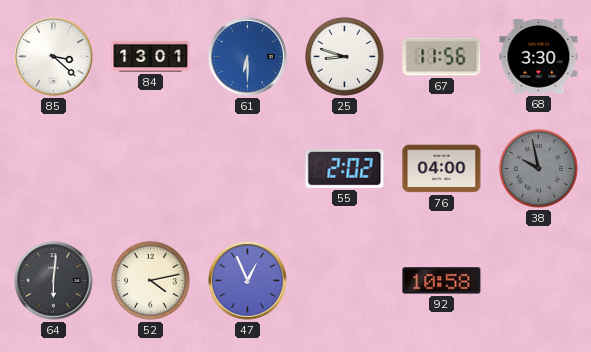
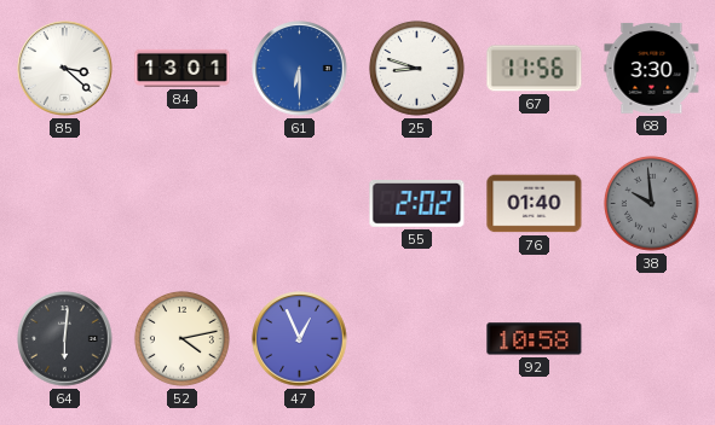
76: 04:00 -> 01:40
38: 9:58 -> 9:59
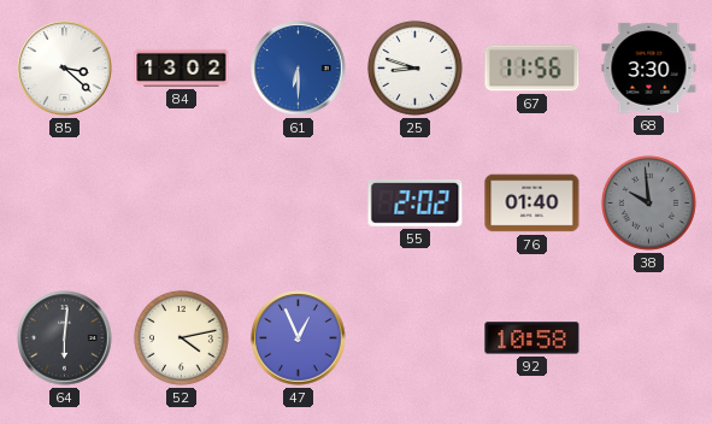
84: 13:01 -> 13:02
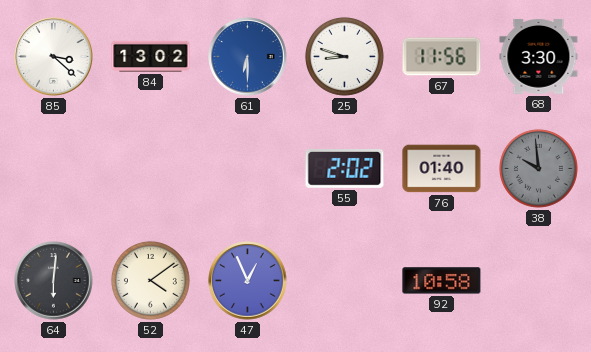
52: 4:13 -> 4:09
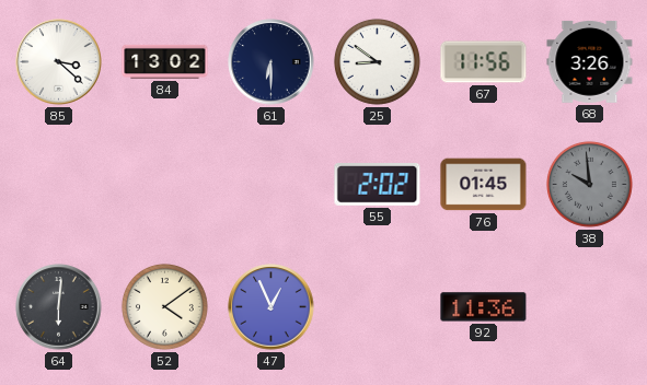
61 dial: blue -> navy
25: 8:48 -> 8:51
68: 3:30 -> 3:26
76: 01:40 -> 01:45
92: 10:58 -> 11:36
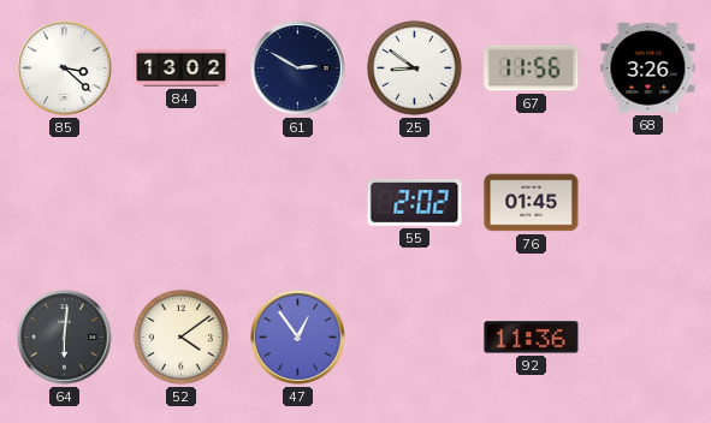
61: 6:30 -> 2:50
38: 9:59 -> none
47: 12:56 -> 12:54
